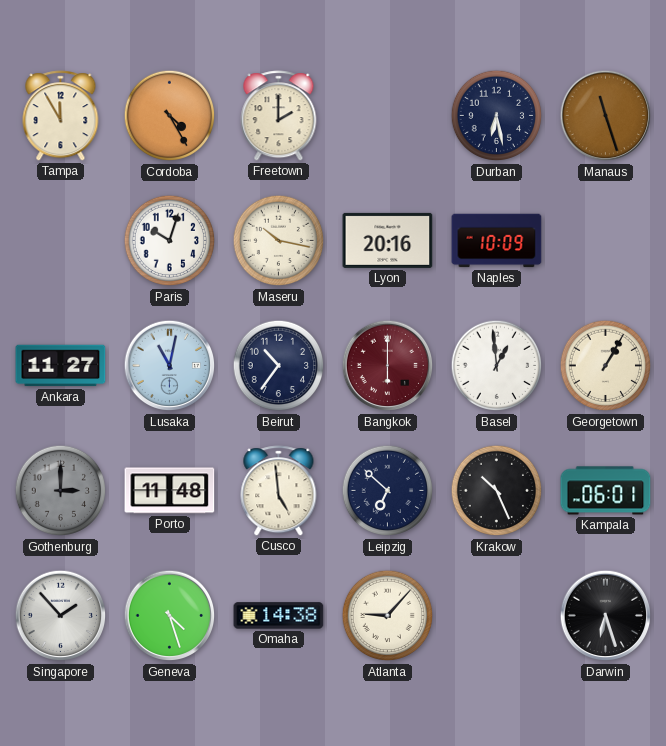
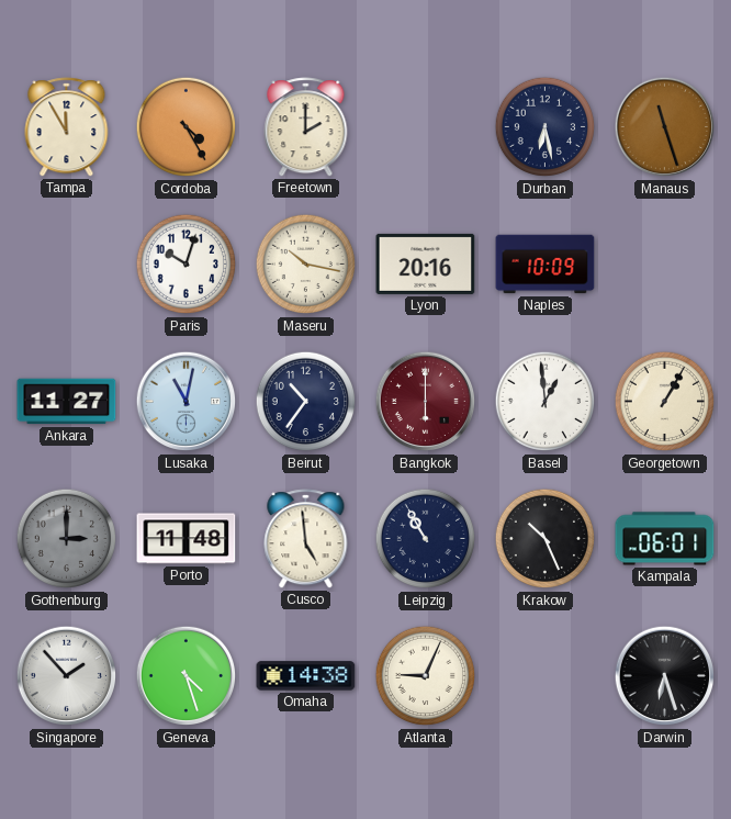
Leipzig: 6:52 -> 10:55
Atlanta: 9:07 -> 9:04
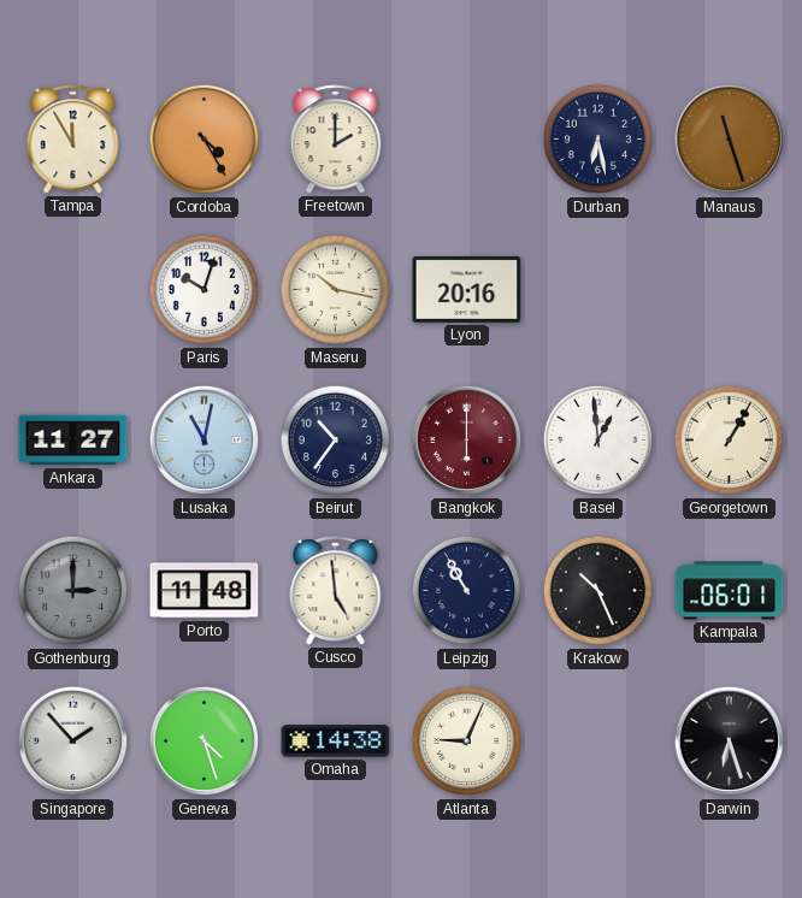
Naples: 10:09 -> none
